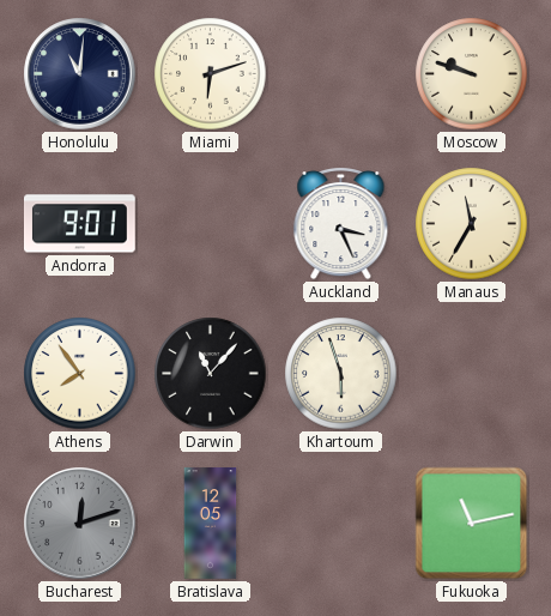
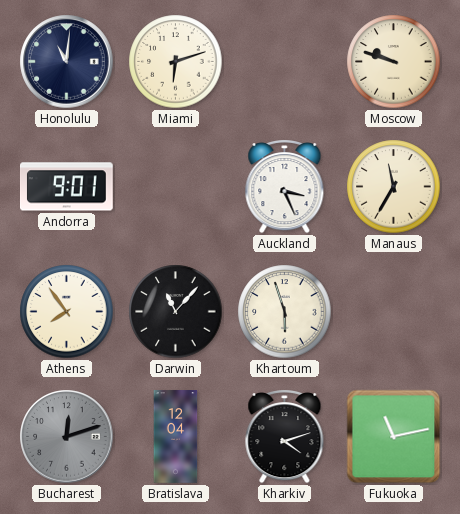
Bratislava: 12:05 -> 12:04
Kharkiv: none -> 4:12
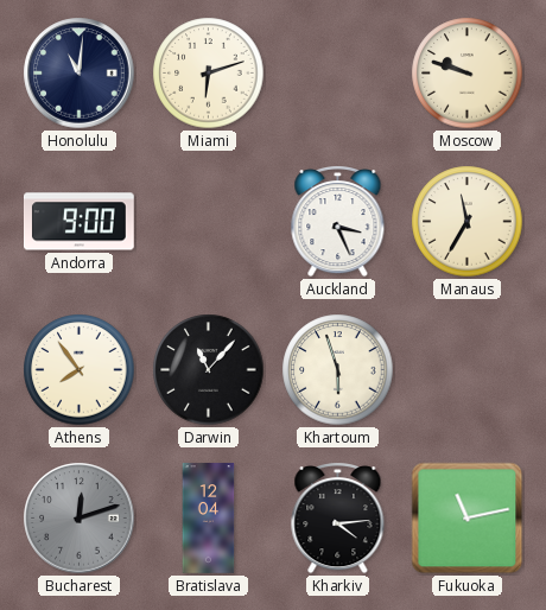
Andorra: 9:01 -> 9:00
Kharkiv: 4:12 -> 4:14
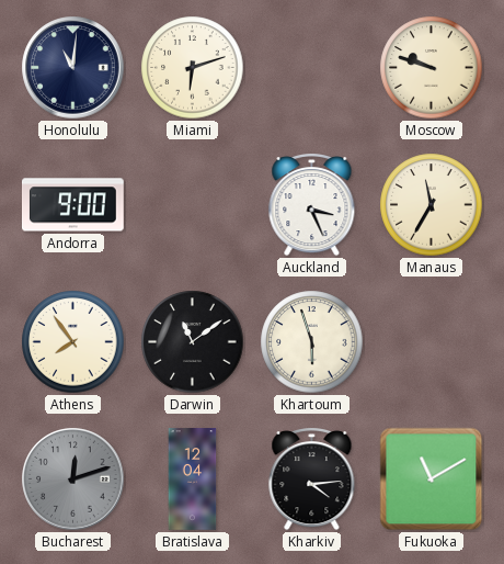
Darwin: 11:07 -> 11:09
Fukuoka: 11:13 -> 11:10
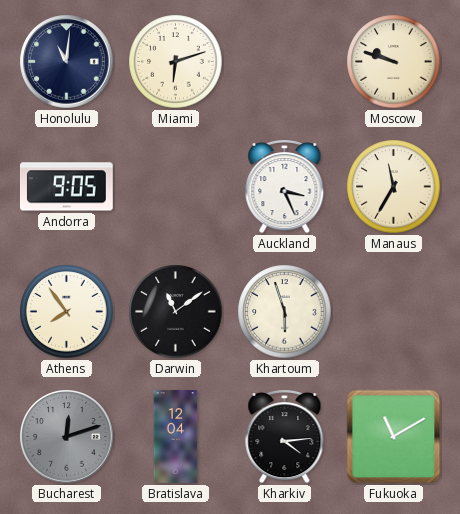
Andorra: 9:00 -> 9:05
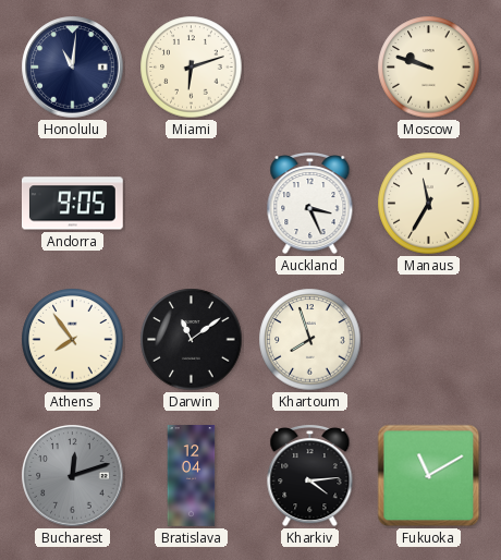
Khartoum: 5:57 -> 7:57
